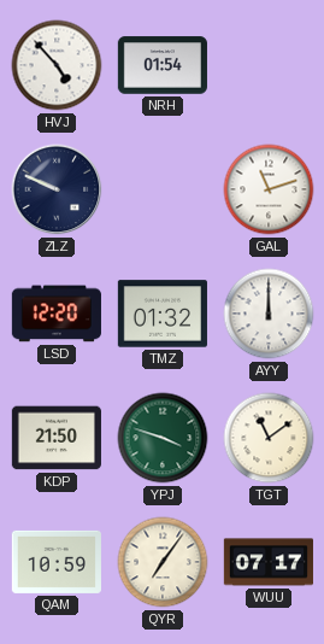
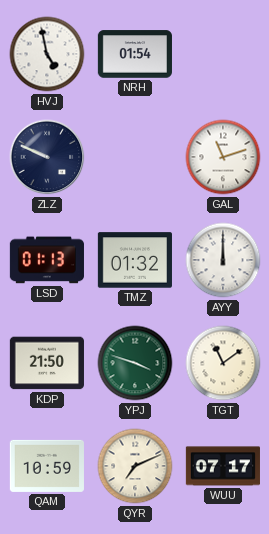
HVJ: 4:53 -> 4:58
LSD: 12:20 -> 01:13
QYR: 7:06 -> 7:11
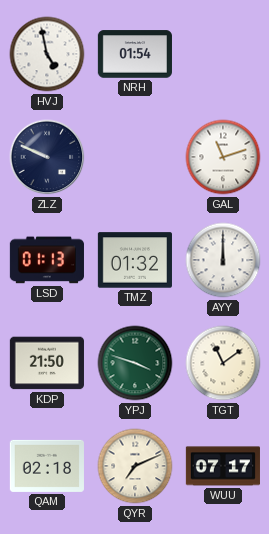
QAM: 10:59 -> 02:18
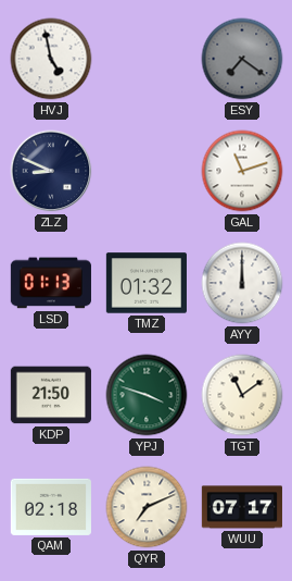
NRH: 01:54 -> none
ESY: none -> 7:21
ZLZ: 9:49 -> 8:49
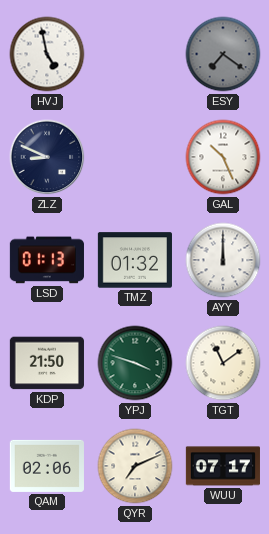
GAL: 11:12 -> 10:26
QAM: 02:18 -> 02:06
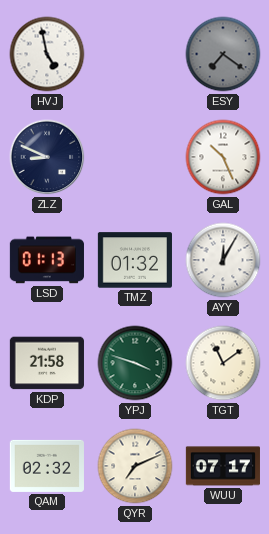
AYY: 12:00 -> 12:05
KDP: 21:50 -> 21:58
QAM: 02:06 -> 02:32
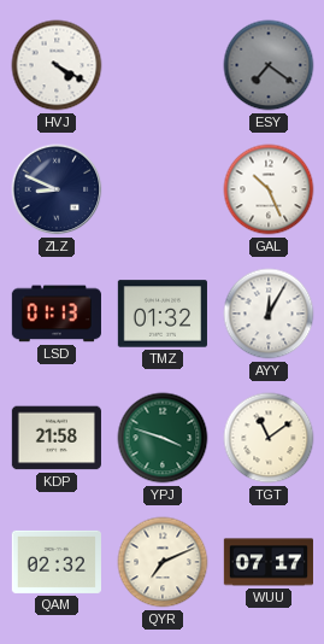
HVJ: 4:58 -> 4:20
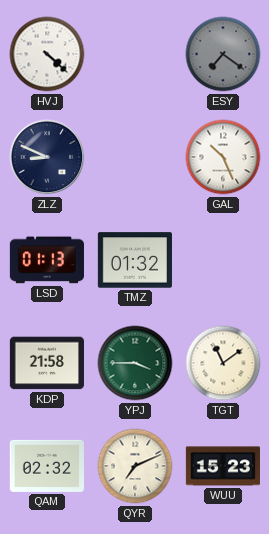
HVJ: 4:20 -> 4:22
AYY: 12:05 -> none
YPJ: 3:48 -> 3:45
WUU: 07:17 -> 15:23
